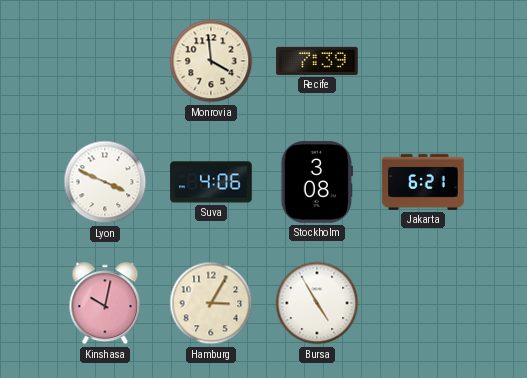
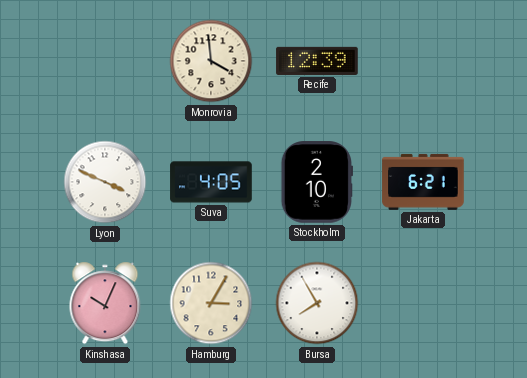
Recife: 7:39 -> 12:39
Suva: 4:06 -> 4:05
Stockholm: 3:08 -> 2:10
Kinshasa: 10:02 -> 10:04
Bursa: 4:55 -> 7:55
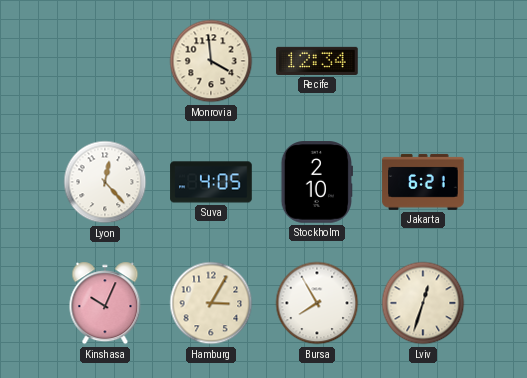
Recife: 12:39 -> 12:34
Lyon: 3:49 -> 12:23
Lviv: none -> 12:33
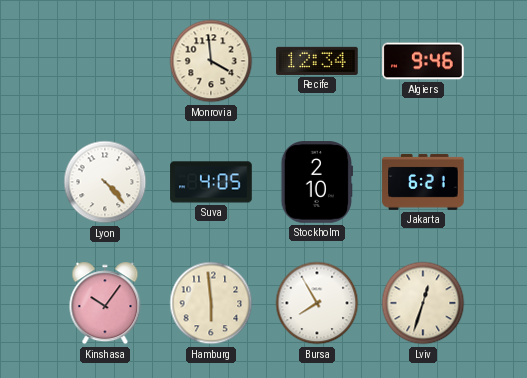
Algiers: none -> 9:46
Lyon: 12:23 -> 4:23
Kinshasa: 10:04 -> 10:06
Hamburg: 3:05 -> 5:59
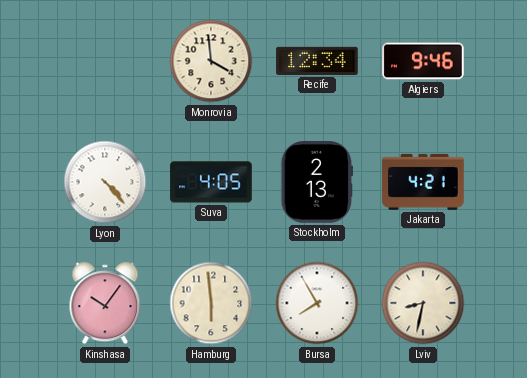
Stockholm: 2:10 -> 2:13
Jakarta: 6:21 -> 4:21
Lviv: 12:33 -> 8:32
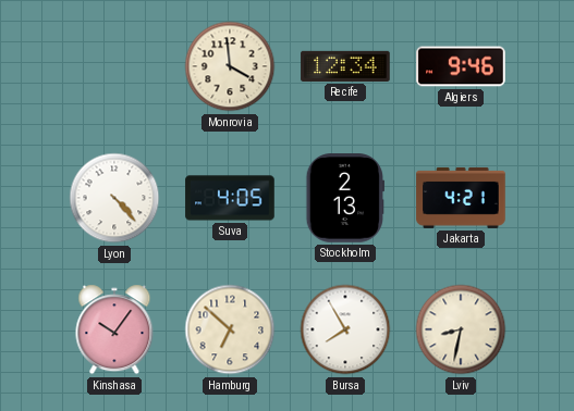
Hamburg: 5:59 -> 6:52
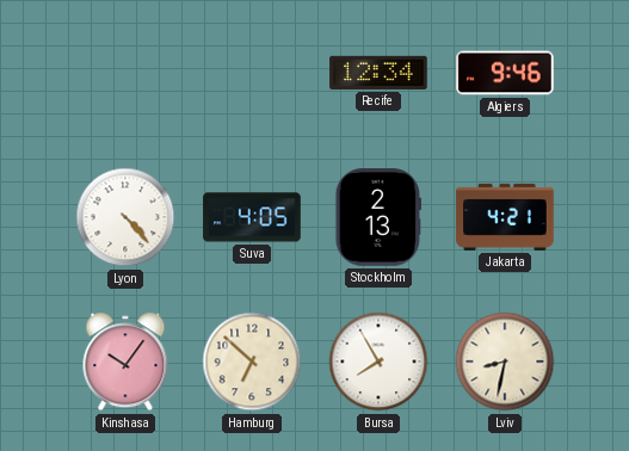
Monrovia: 3:59 -> none
